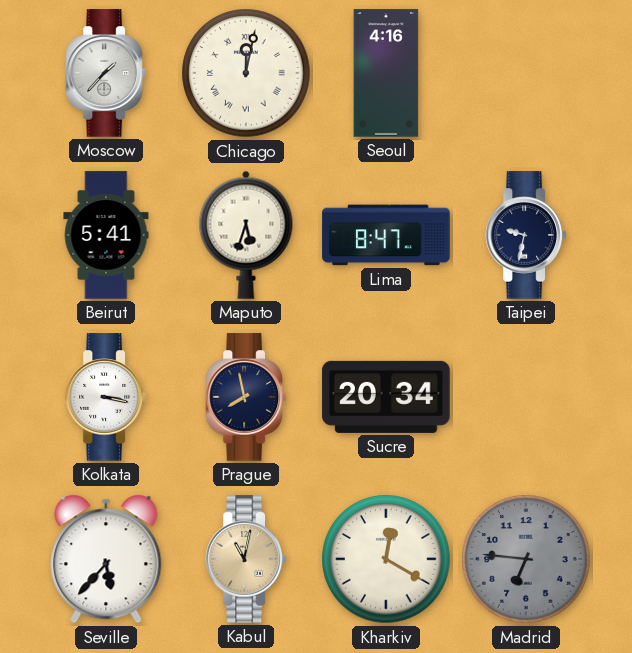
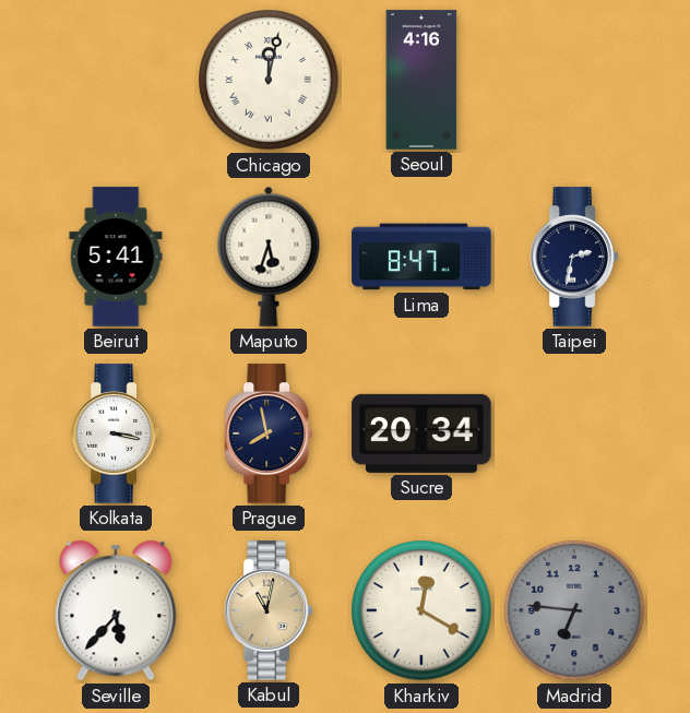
Moscow: 1:37 -> none
Taipei: 9:32 -> 2:32
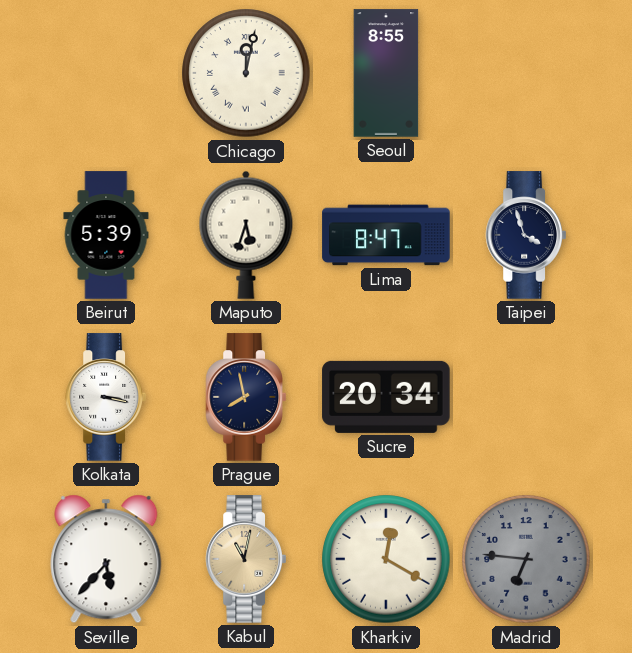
Seoul: 4:16 -> 8:55
Beirut: 5:41 -> 5:39
Taipei: 2:32 -> 3:57
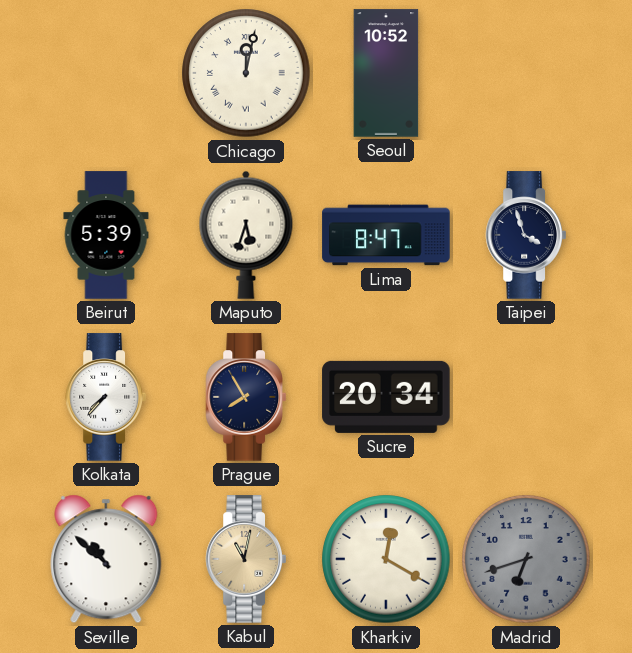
Seoul: 8:55 -> 10:52
Kolkata: 3:17 -> 7:37
Prague: 7:58 -> 7:55
Seville: 5:37 -> 10:52
Madrid: 6:46 -> 6:42
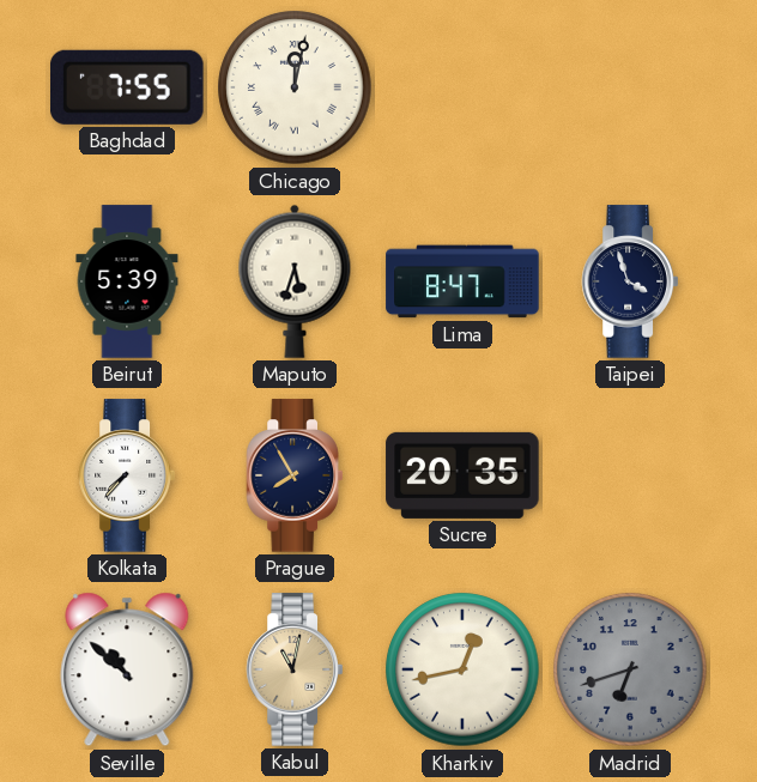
Baghdad: none -> 7:55
Seoul: 10:52 -> none
Sucre: 20:34 -> 20:35
Kharkiv: 12:20 -> 12:43
